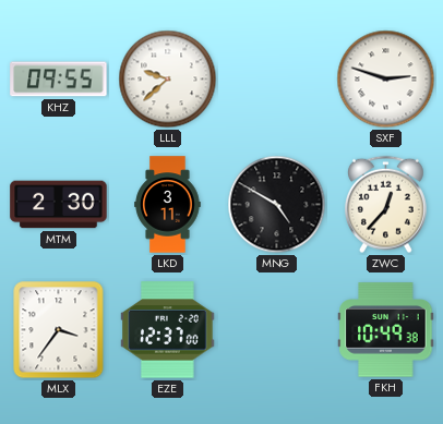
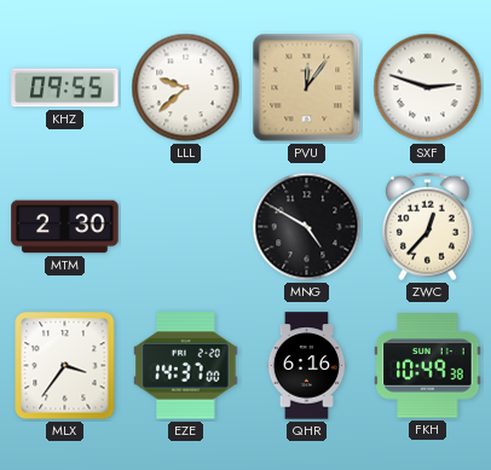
PVU: none -> 12:06
LKD: 3:11 -> none
EZE: 12:37 -> 14:37
QHR: none -> 6:16
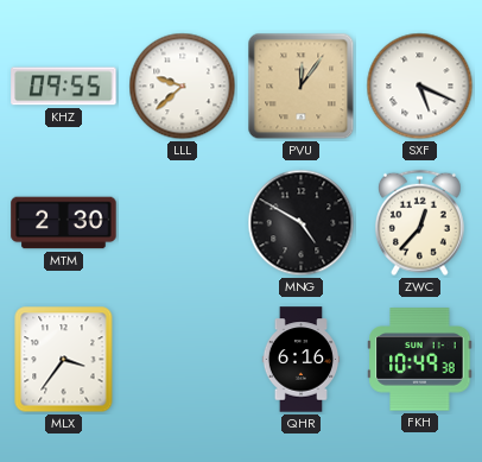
SXF: 2:48 -> 5:19
EZE: 14:37 -> none
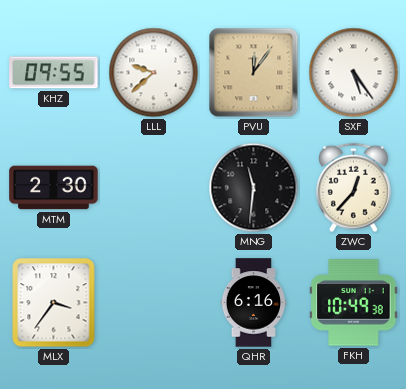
SXF: 5:19 -> 5:24
MNG: 4:50 -> 11:31
